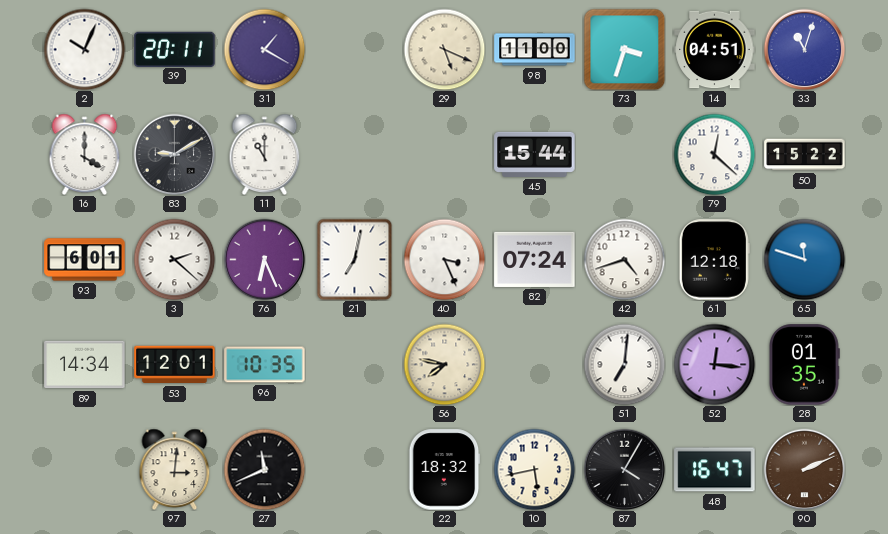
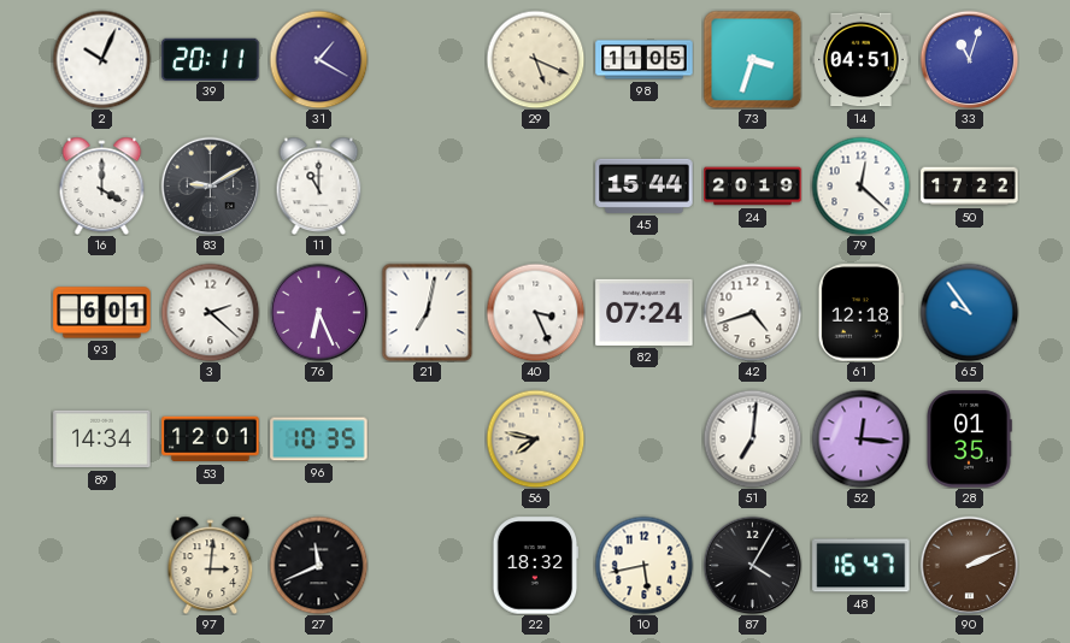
98: 11:00 -> 11:05
24: none -> 20:19
50: 15:22 -> 17:22
65: 11:48 -> 9:54
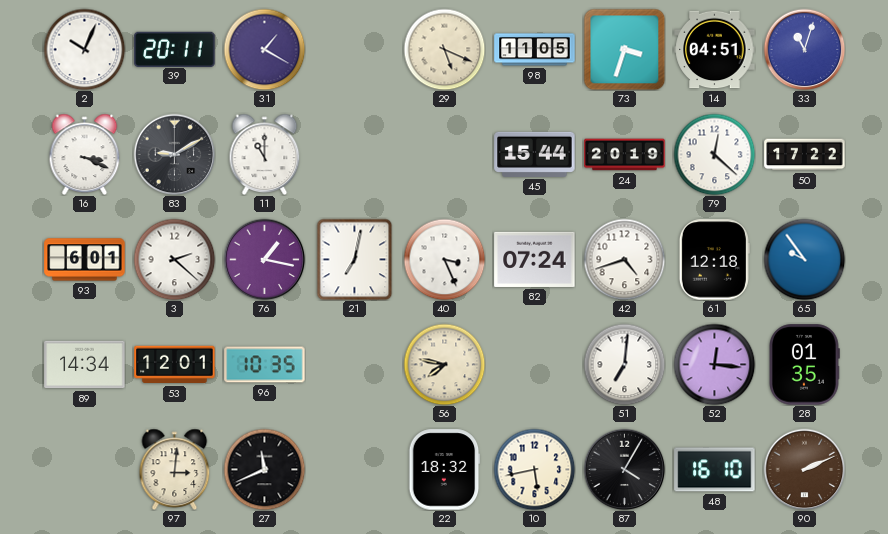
16: 4:00 -> 3:19
76: 6:26 -> 1:17
48: 16:47 -> 16:10
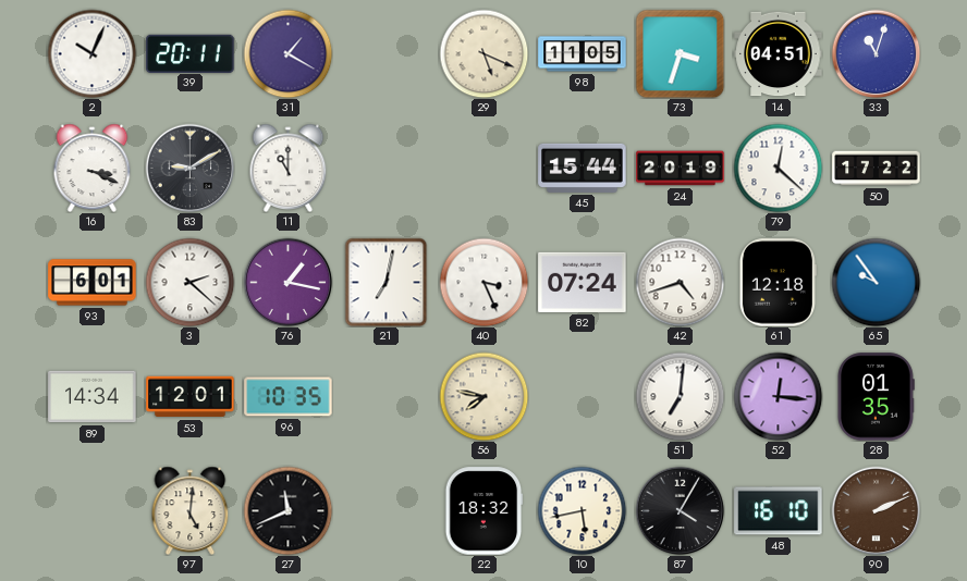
97: 3:01 -> 5:01
